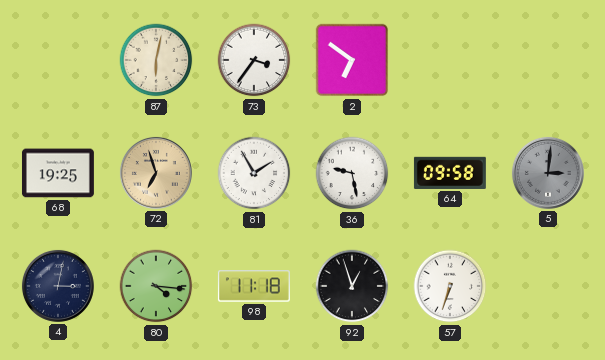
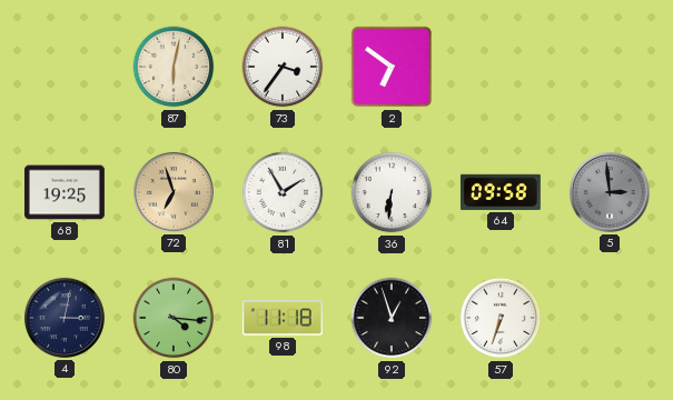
36: 9:28 -> 6:31
5: 3:01 -> 2:59
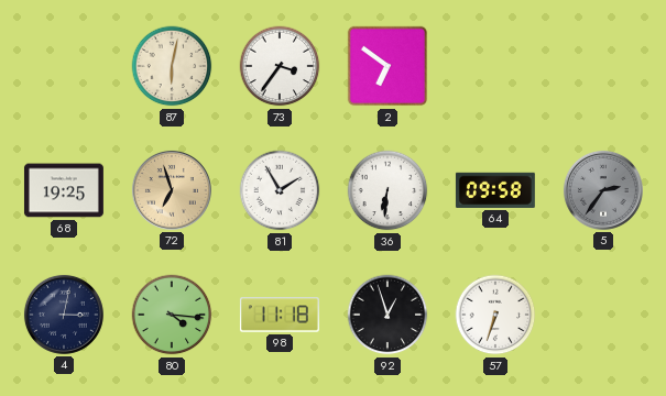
5: 2:59 -> 2:36
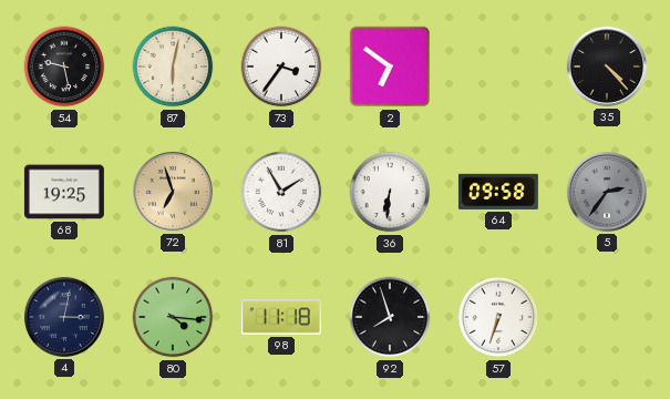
54: none -> 9:28
35: none -> 4:23
92: 12:57 -> 7:57
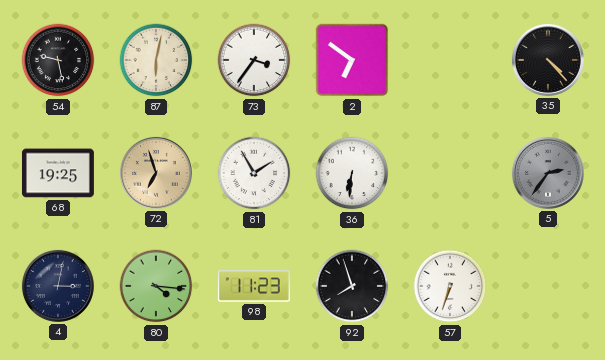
64: 09:58 -> none
98: 11:18 -> 11:23
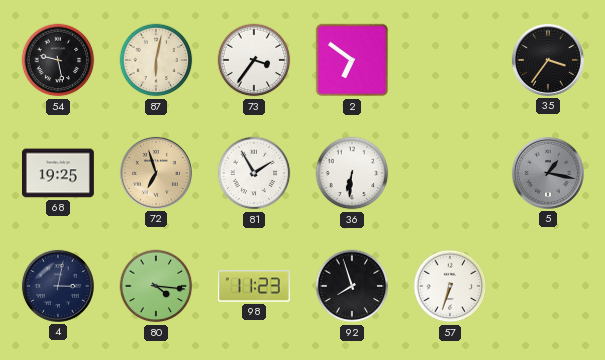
35: 4:23 -> 3:36
5: 2:36 -> 1:17
